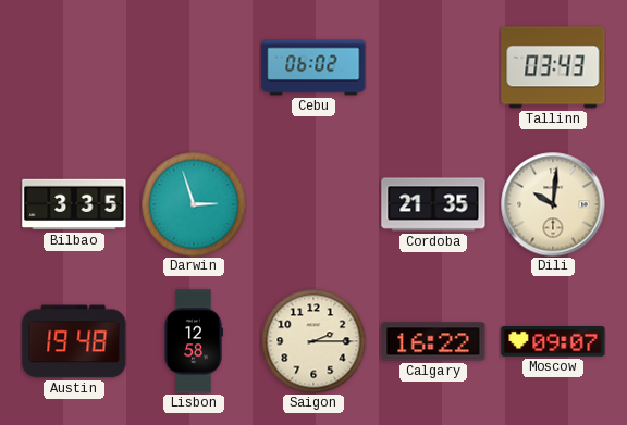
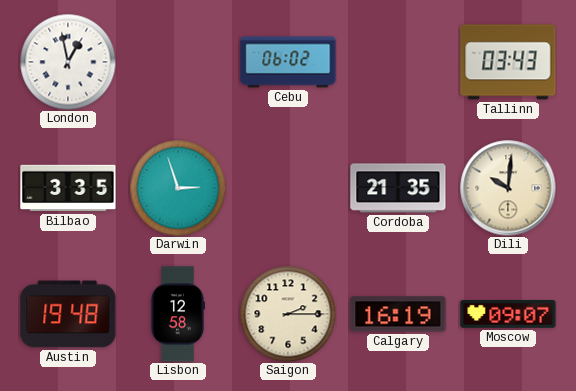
London: none -> 12:58
Calgary: 16:22 -> 16:19
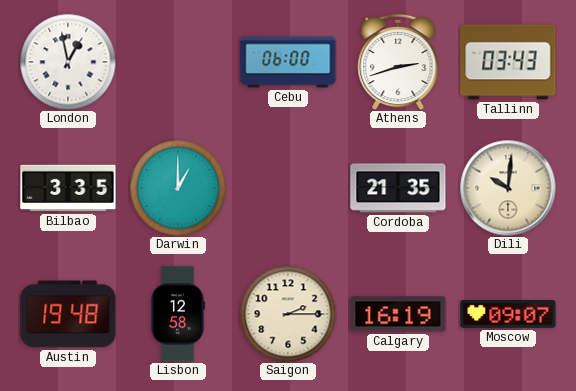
Cebu: 06:02 -> 06:00
Athens: none -> 2:42
Darwin: 2:57 -> 1:00
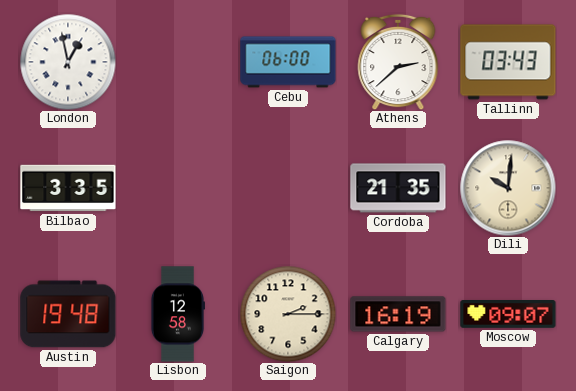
Athens: 2:42 -> 2:38
Darwin: 1:00 -> none
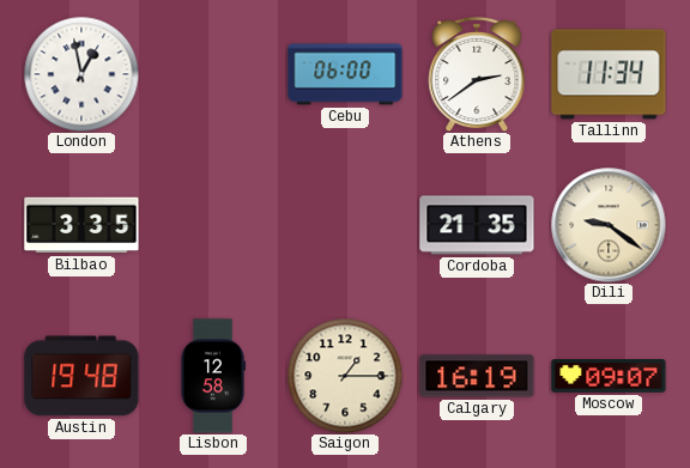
Athens: 2:38 -> 2:39
Tallinn: 03:43 -> 11:34
Dili: 10:01 -> 9:21
Saigon: 2:15 -> 1:15
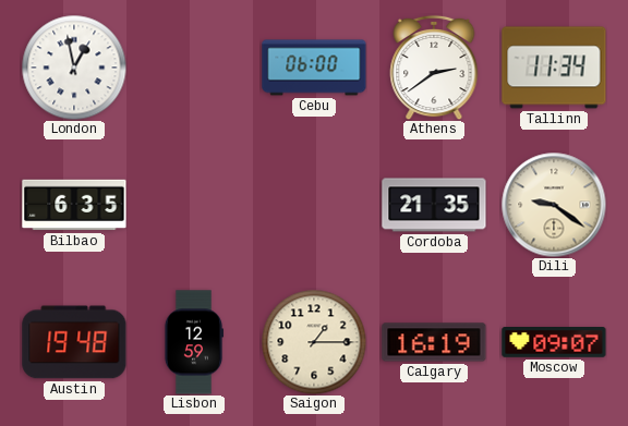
Bilbao: 3:35 -> 6:35
Lisbon: 12:58 -> 12:59
